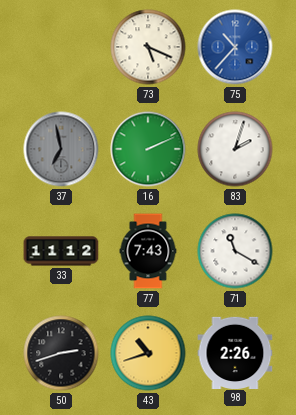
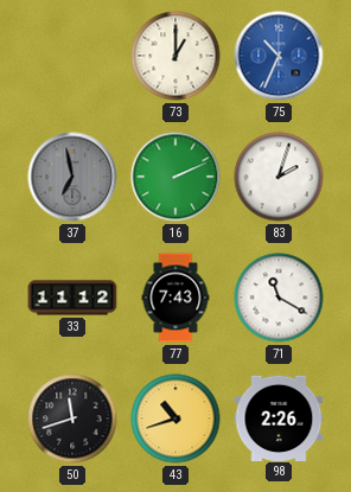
73: 5:19 -> 1:00
75: 10:37 -> 10:34
50: 2:42 -> 11:42
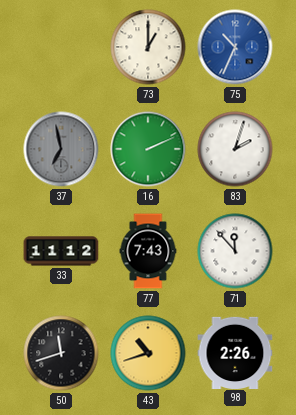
71: 11:20 -> 11:53
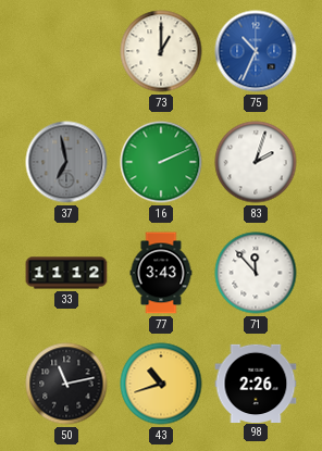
77: 7:43 -> 3:43
50: 11:42 -> 11:13
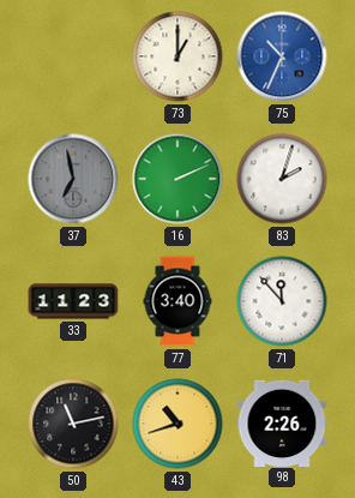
33: 11:12 -> 11:23
77: 3:43 -> 3:40
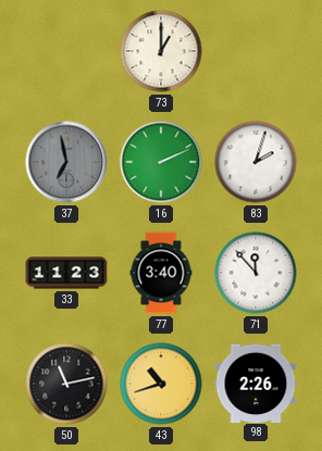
75: 10:34 -> none
